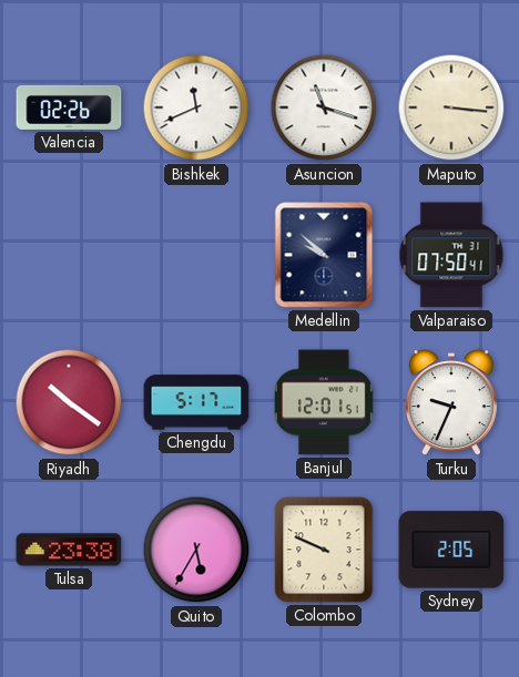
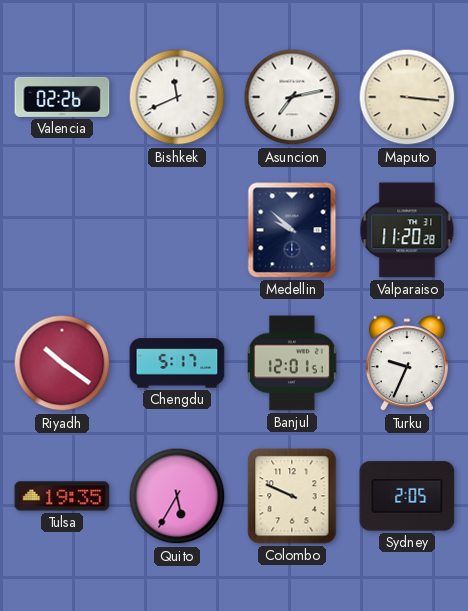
Asuncion: 11:18 -> 7:13
Valparaiso: 07:50 -> 11:20
Tulsa: 23:38 -> 19:35
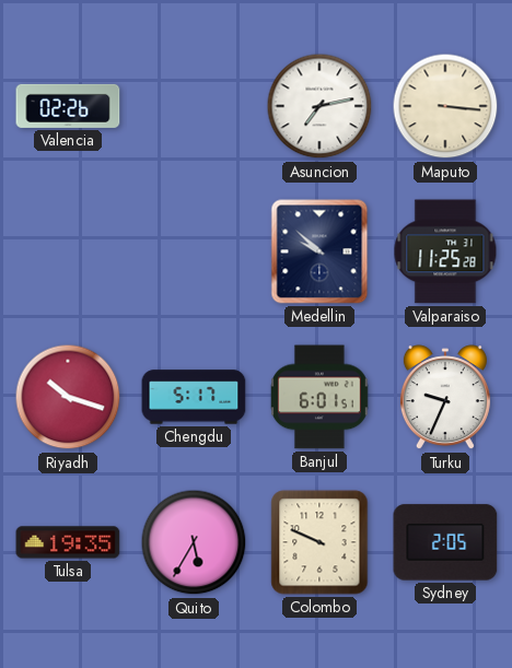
Bishkek: 11:41 -> none
Valparaiso: 11:20 -> 11:25
Riyadh: 10:21 -> 10:18
Banjul: 12:01 -> 6:01
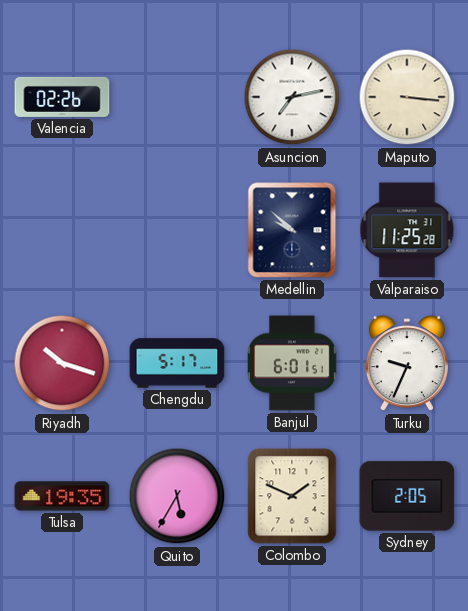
Colombo: 9:49 -> 1:49
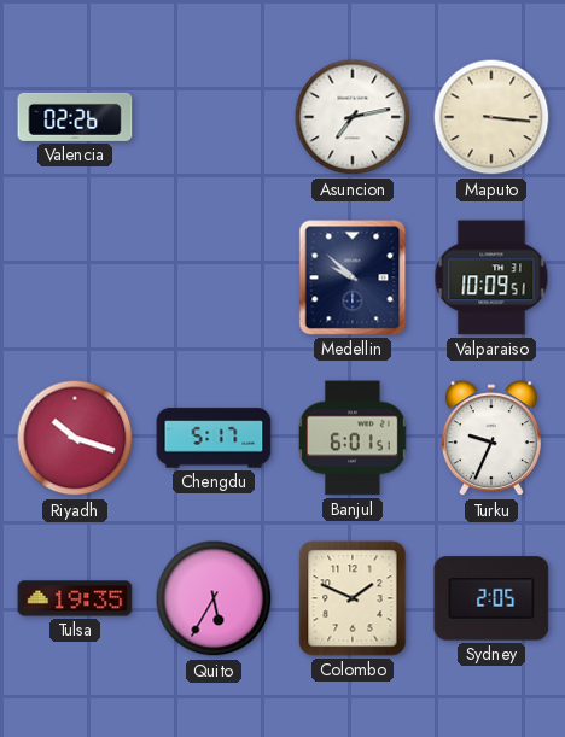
Valparaiso: 11:25 -> 10:09
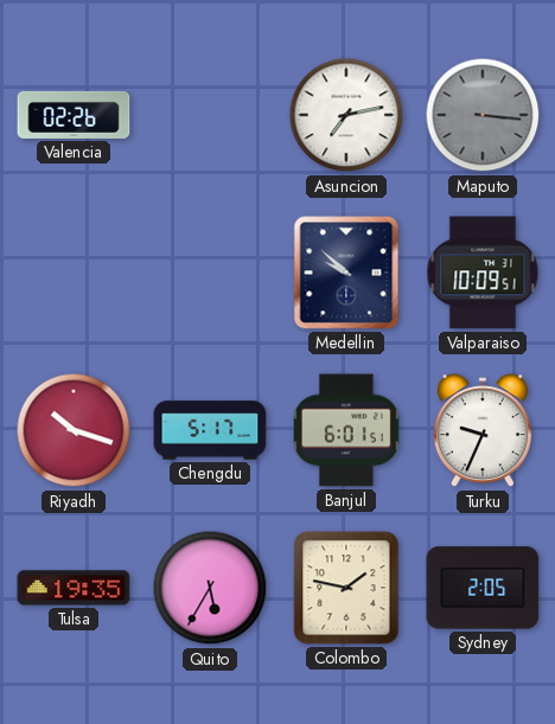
Maputo dial: cream -> grey
Colombo: 1:49 -> 1:47
